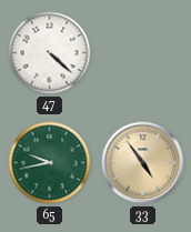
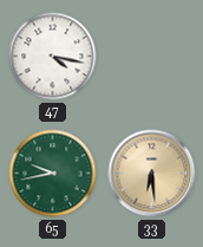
47: 4:22 -> 4:17
33: 4:54 -> 6:29
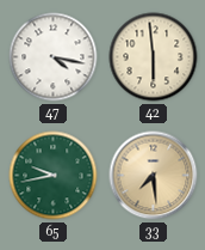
42: none -> 5:59
33: 6:29 -> 7:29
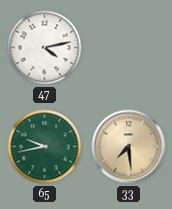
47: 4:17 -> 4:13
42: 5:59 -> none
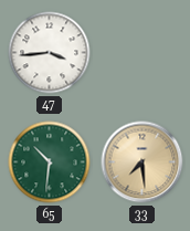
47: 4:13 -> 3:44
65: 9:43 -> 10:31
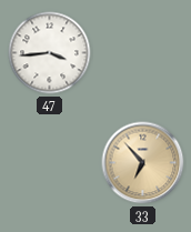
65: 10:31 -> none
33: 7:29 -> 6:53
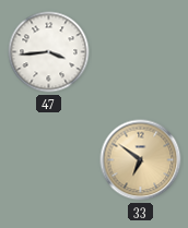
33: 6:53 -> 6:51
